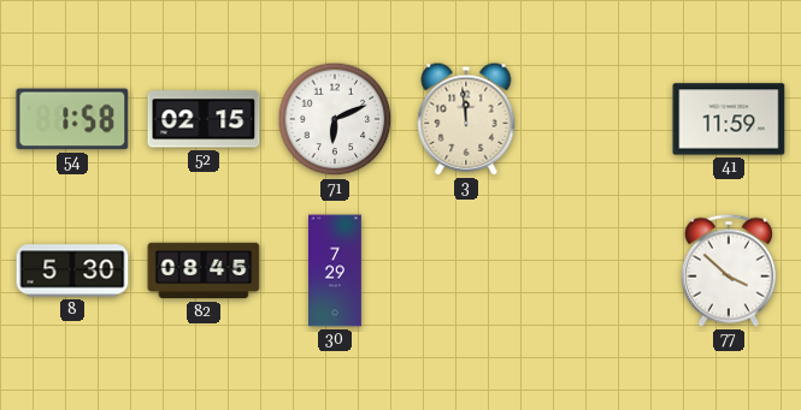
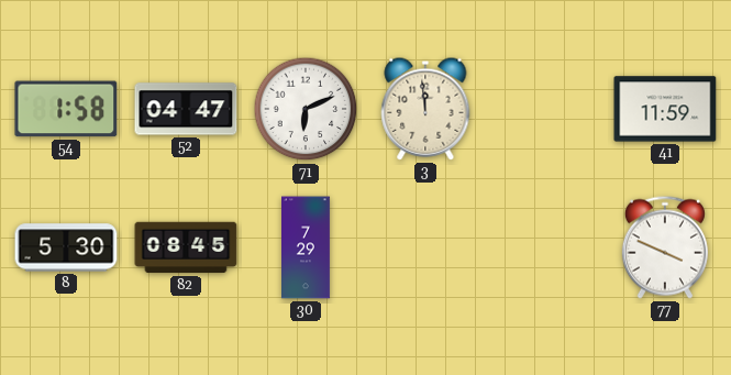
52: 02:15 -> 04:47
77: 3:52 -> 3:49
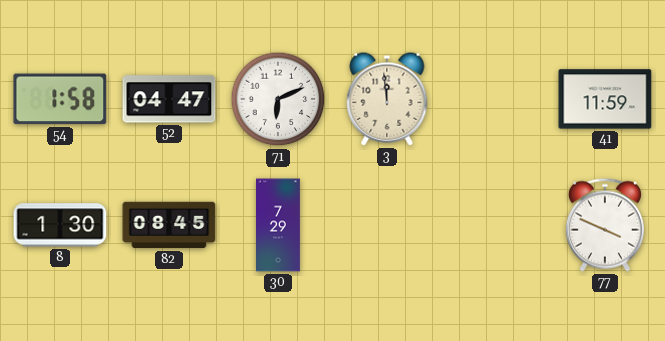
8: 5:30 -> 1:30
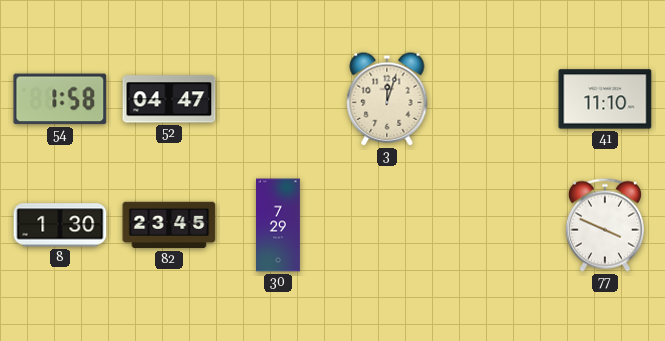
71: 6:11 -> none
3: 11:59 -> 12:03
41: 11:59 -> 11:10
82: 08:45 -> 23:45
